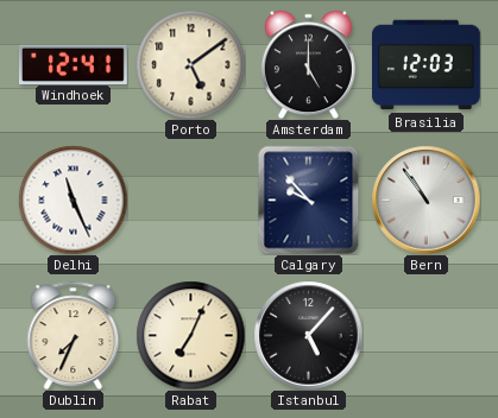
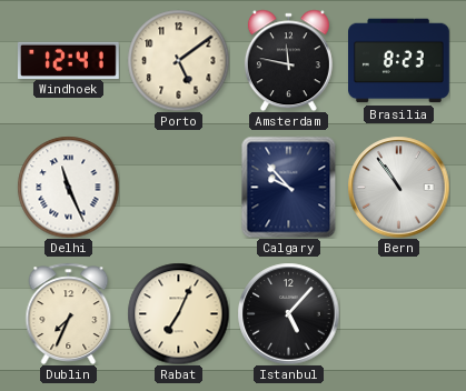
Amsterdam: 5:00 -> 11:47
Brasilia: 12:03 -> 8:23
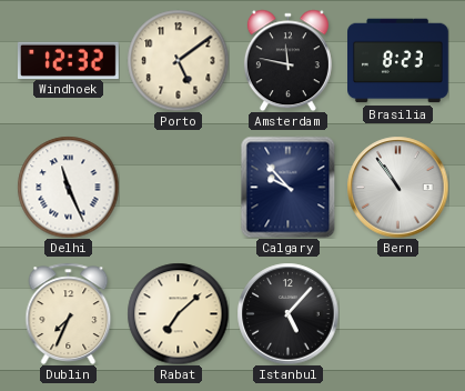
Windhoek: 12:41 -> 12:32
Rabat: 7:04 -> 7:08
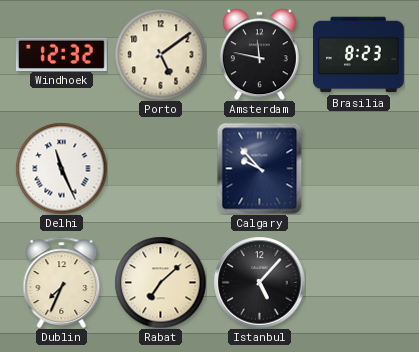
Bern: 10:54 -> none
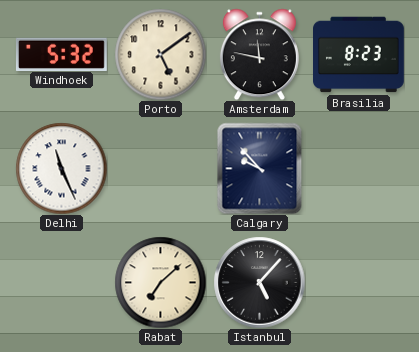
Windhoek: 12:32 -> 5:32
Dublin: 7:34 -> none
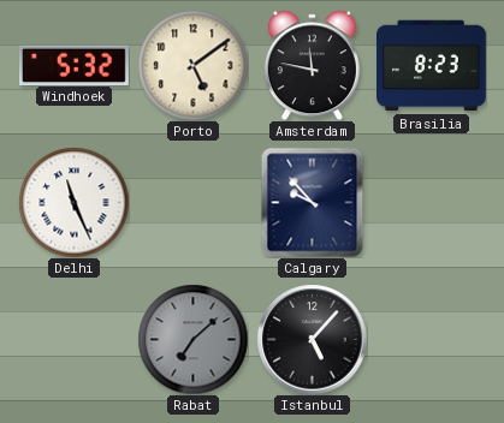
Rabat dial: cream -> grey
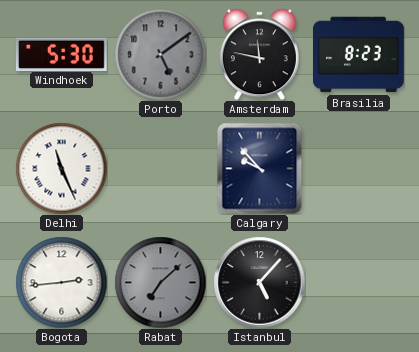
Windhoek: 5:32 -> 5:30
Porto dial: cream -> grey
Bogota: none -> 2:44
